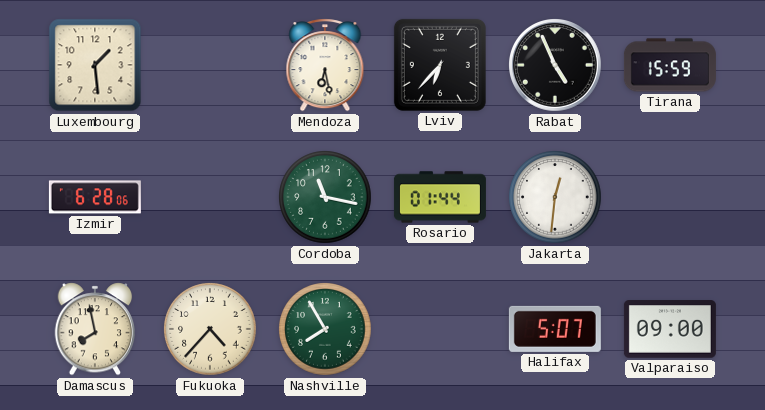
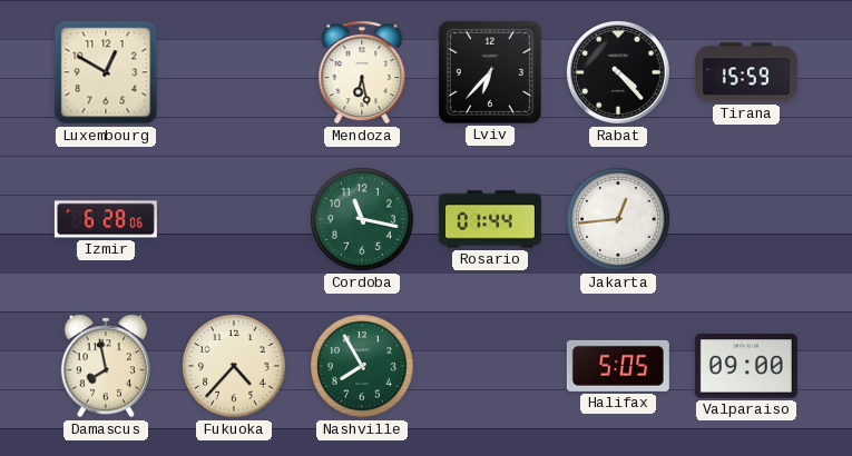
Luxembourg: 1:29 -> 12:50
Rabat: 4:56 -> 4:23
Jakarta: 12:31 -> 12:44
Halifax: 5:07 -> 5:05
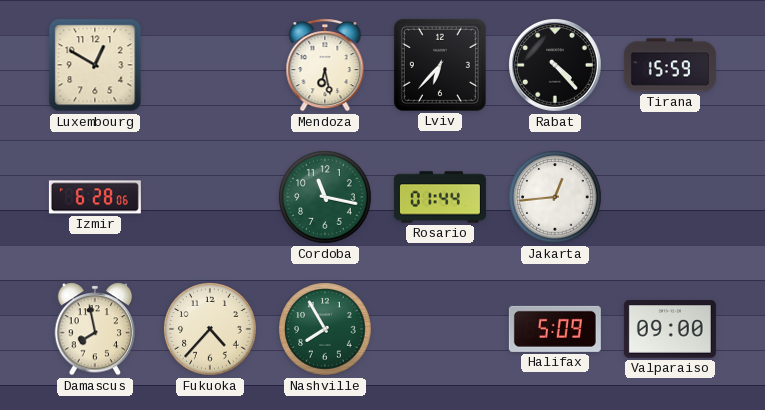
Halifax: 5:05 -> 5:09
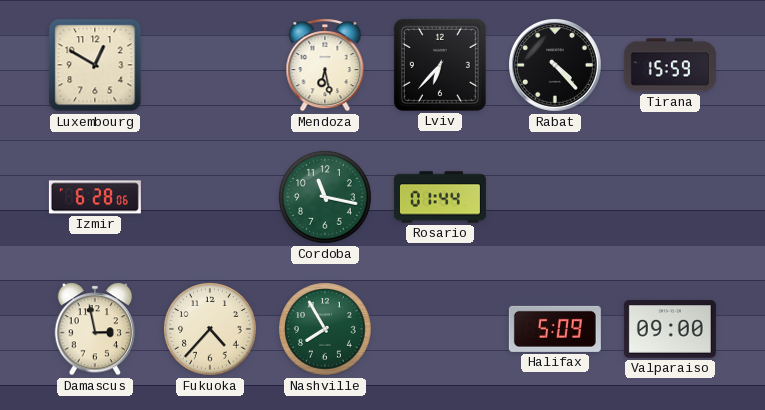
Jakarta: 12:44 -> none
Damascus: 7:58 -> 2:58
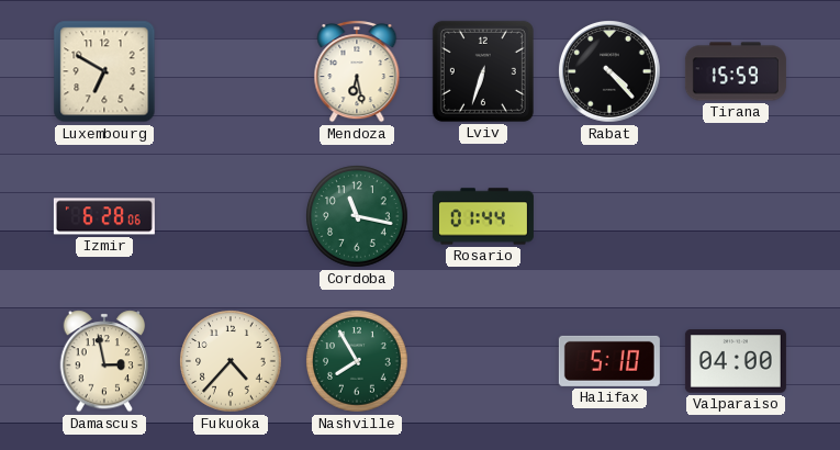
Luxembourg: 12:50 -> 6:50
Lviv: 6:37 -> 6:33
Halifax: 5:09 -> 5:10
Valparaiso: 09:00 -> 04:00
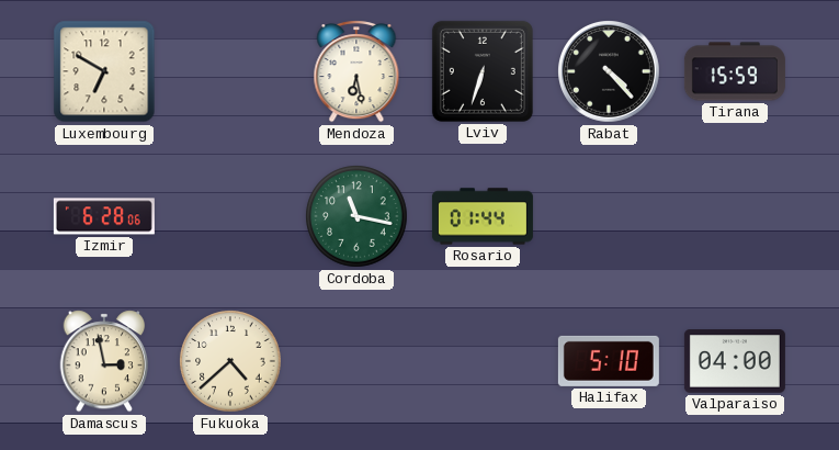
Fukuoka: 4:37 -> 4:38
Nashville: 7:55 -> none
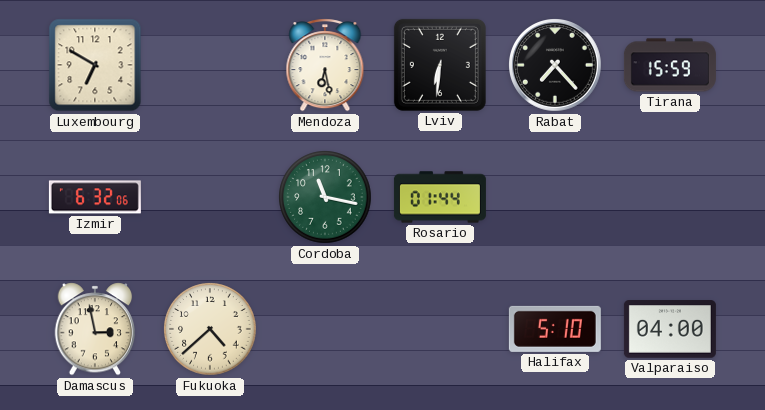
Lviv: 6:33 -> 6:31
Rabat: 4:23 -> 7:23
Izmir: 6:28 -> 6:32
